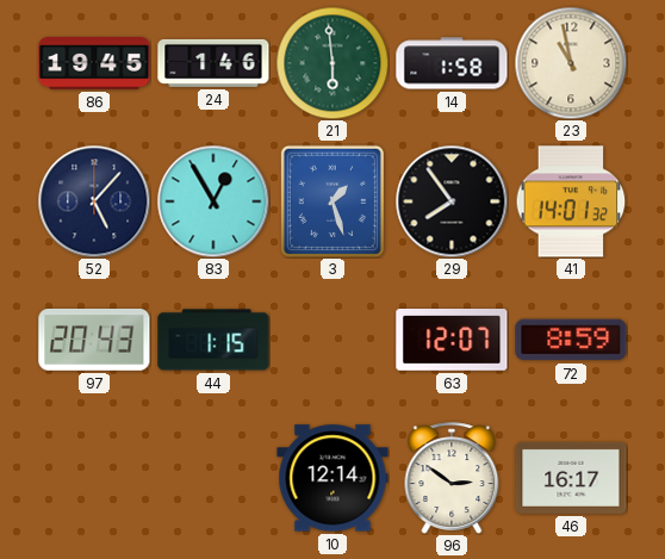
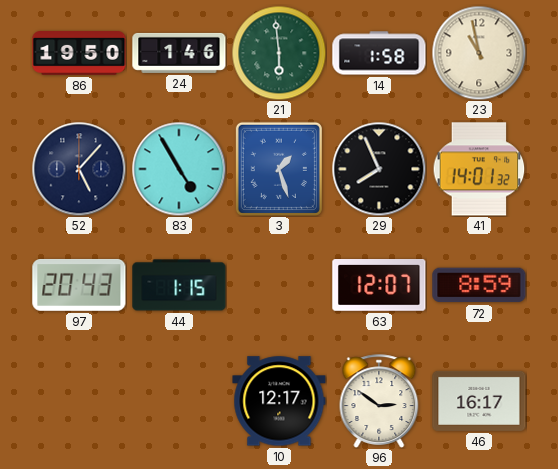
86: 19:45 -> 19:50
83: 12:55 -> 4:55
29: 7:54 -> 7:56
10: 12:14 -> 12:17
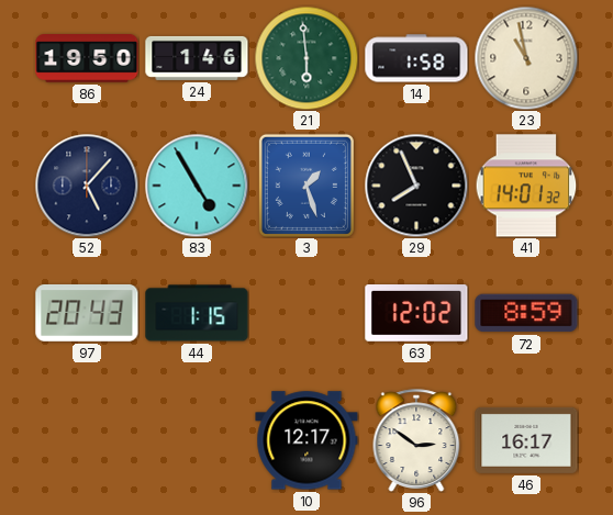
63: 12:07 -> 12:02
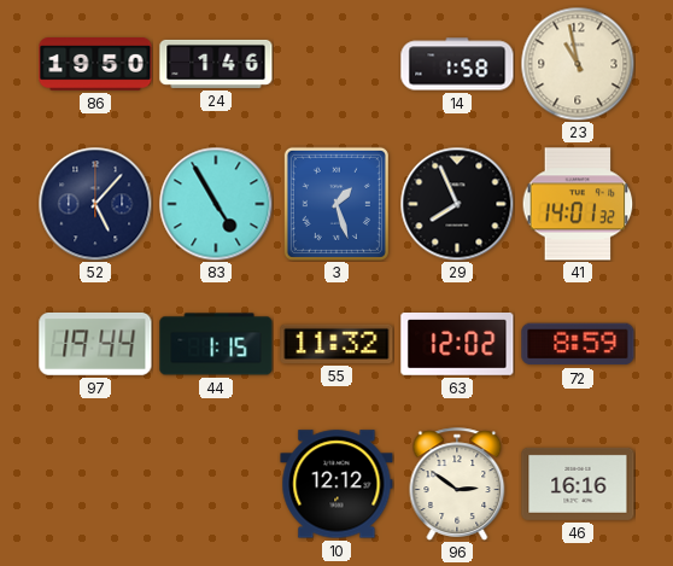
21: 5:59 -> none
97: 20:43 -> 19:44
55: none -> 11:32
10: 12:17 -> 12:12
46: 16:17 -> 16:16
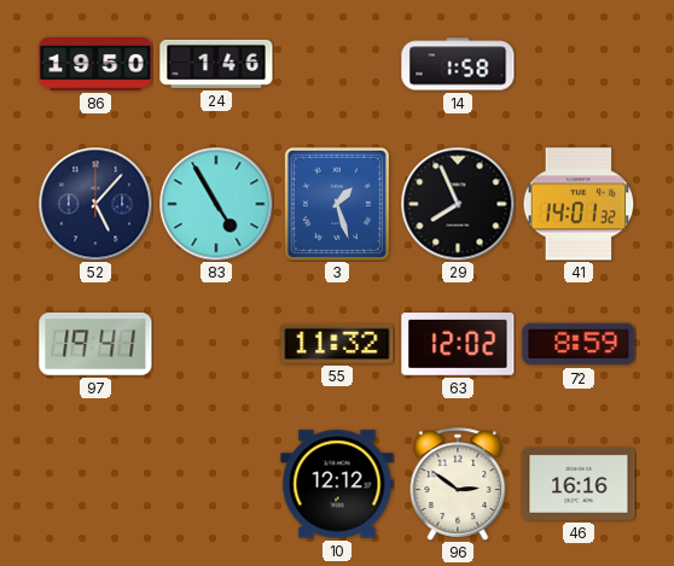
23: 10:58 -> none
97: 19:44 -> 19:41
44: 1:15 -> none
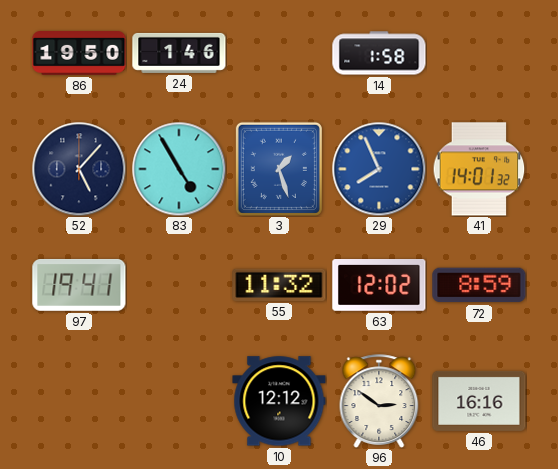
29 dial: black -> blue
